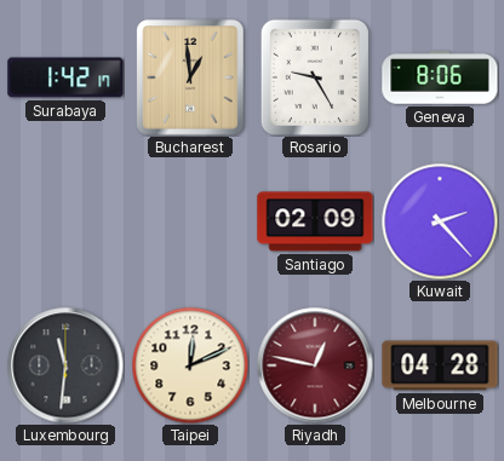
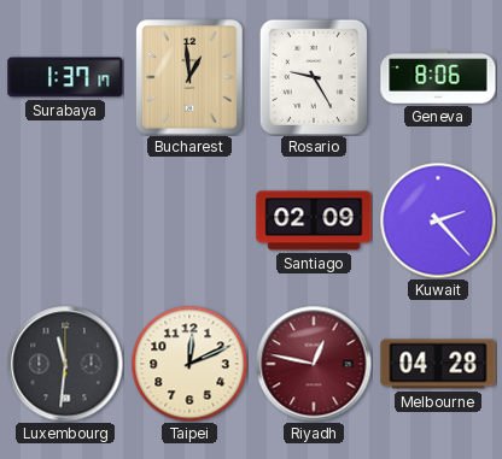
Surabaya: 1:42 -> 1:37
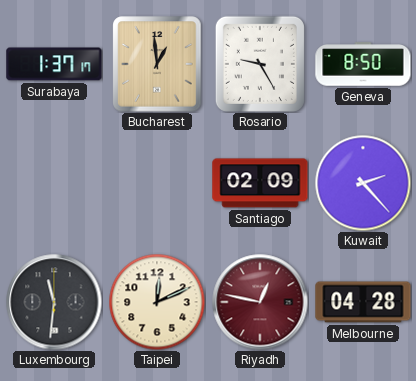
Geneva: 8:06 -> 8:50
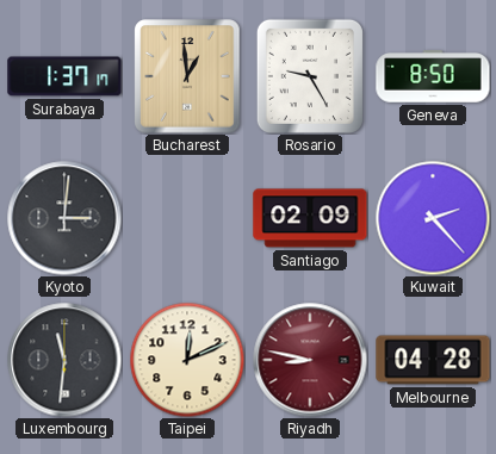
Kyoto: none -> 3:01
Riyadh: 12:47 -> 8:47
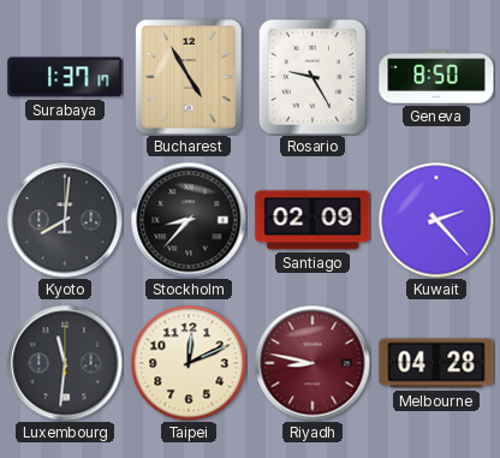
Bucharest: 12:59 -> 4:55
Kyoto: 3:01 -> 8:01
Stockholm: none -> 8:37
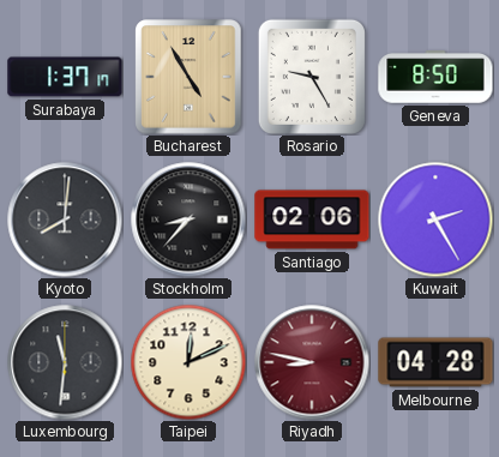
Santiago: 02:09 -> 02:06
Kuwait: 2:23 -> 2:25
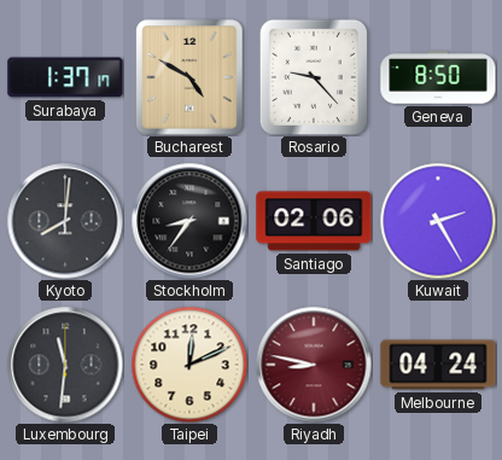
Bucharest: 4:55 -> 4:50
Rosario: 9:25 -> 9:23
Stockholm: 8:37 -> 8:36
Melbourne: 04:28 -> 04:24
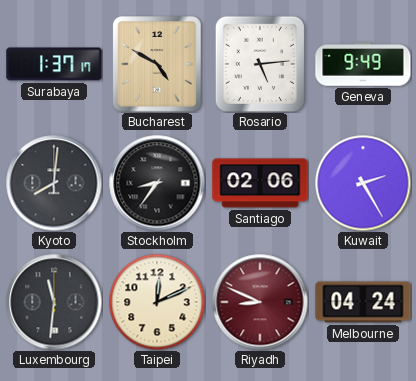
Rosario: 9:23 -> 5:14
Geneva: 8:50 -> 9:49
Riyadh: 8:47 -> 8:49
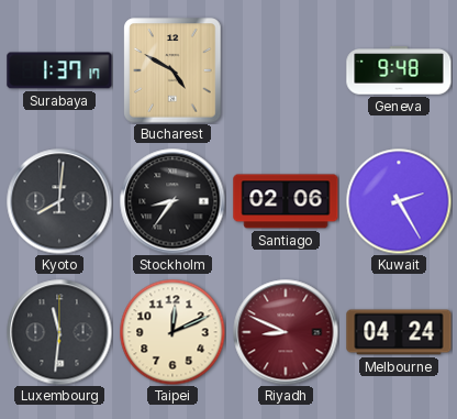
Rosario: 5:14 -> none
Geneva: 9:49 -> 9:48
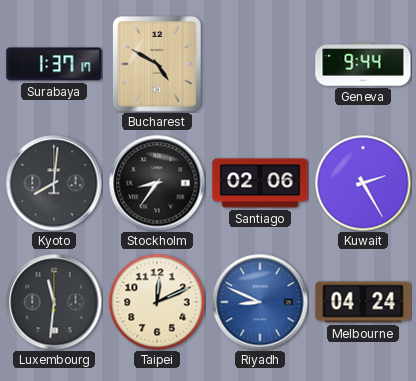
Geneva: 9:48 -> 9:44
Riyadh dial: burgundy -> blue
